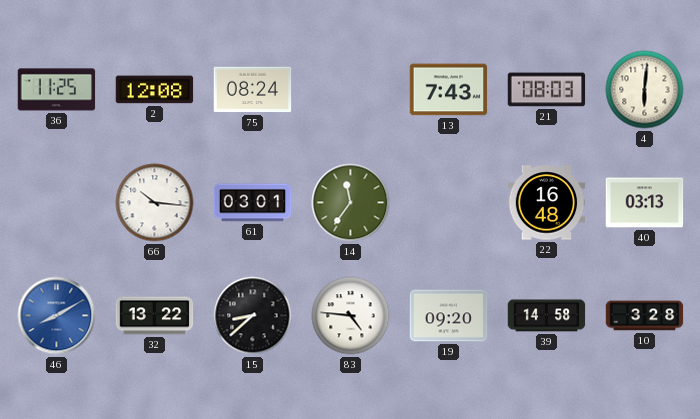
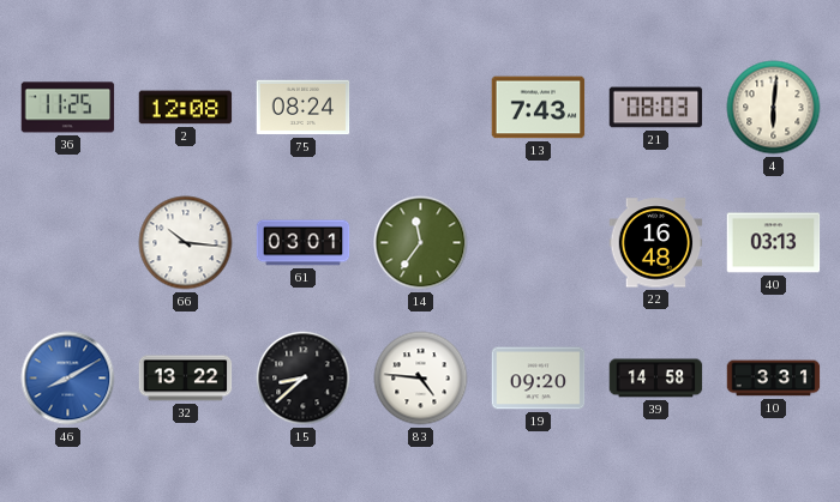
10: 3:28 -> 3:31
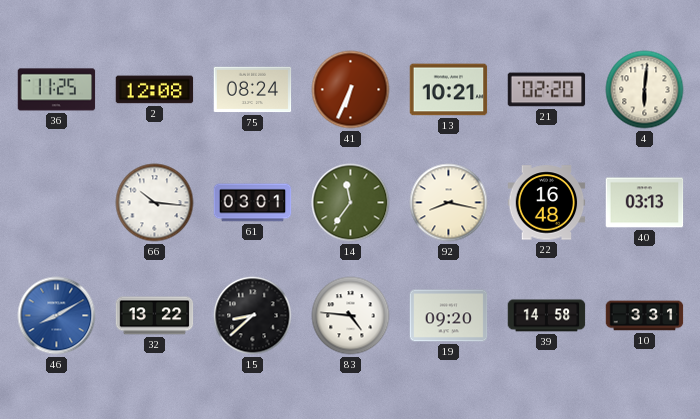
41: none -> 6:34
13: 7:43 -> 10:21
21: 08:03 -> 02:20
92: none -> 8:17
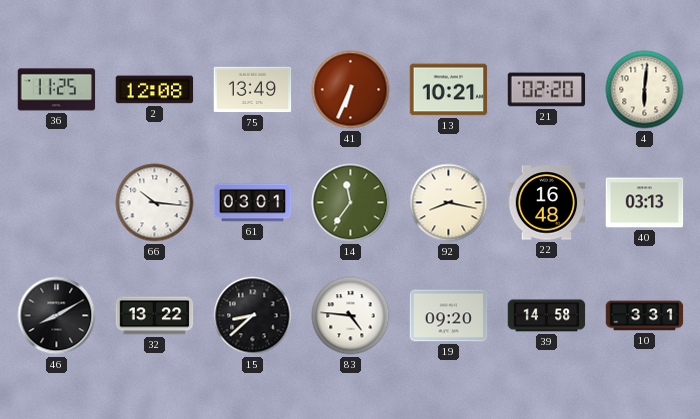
75: 08:24 -> 13:49
46 dial: blue -> black
